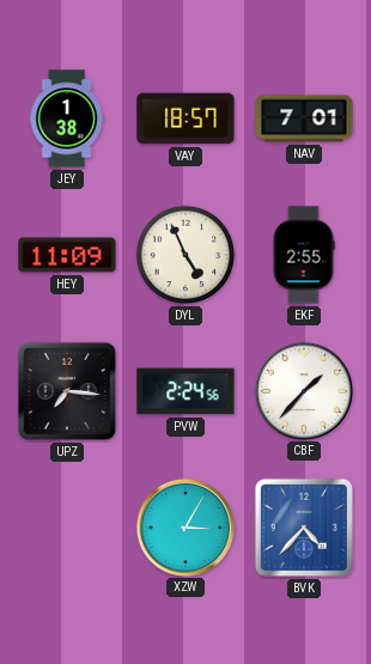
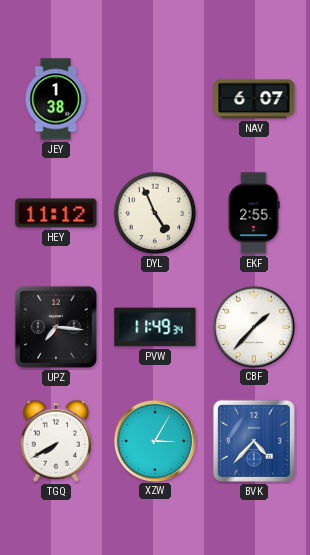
VAY: 18:57 -> none
NAV: 7:01 -> 6:07
HEY: 11:09 -> 11:12
PVW: 2:24 -> 11:49
TGQ: none -> 7:40
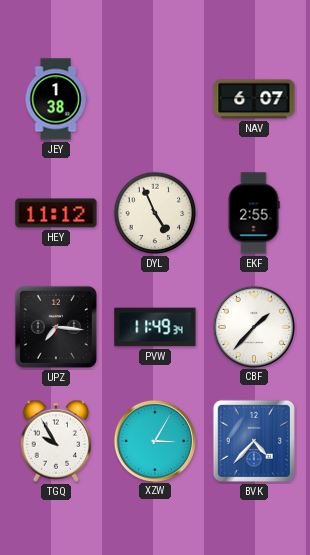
TGQ: 7:40 -> 9:55
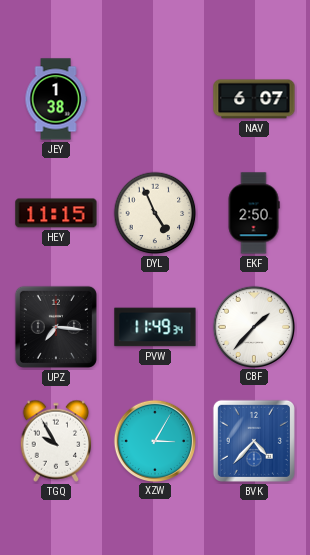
HEY: 11:12 -> 11:15
EKF: 2:55 -> 2:50
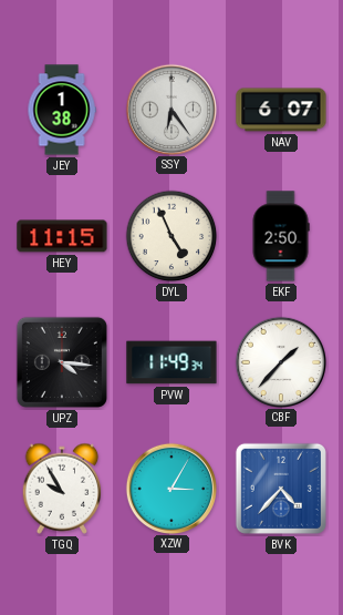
SSY: none -> 6:24
UPZ: 7:16 -> 4:16
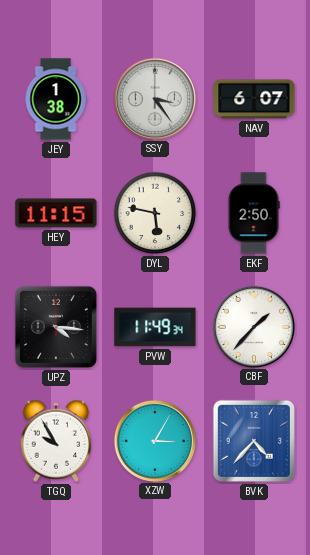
SSY: 6:24 -> 3:24
DYL: 4:56 -> 5:47
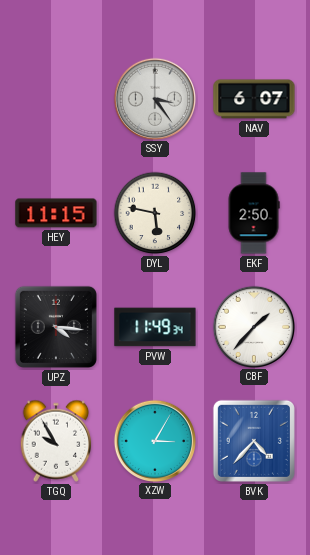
JEY: 1:38 -> none
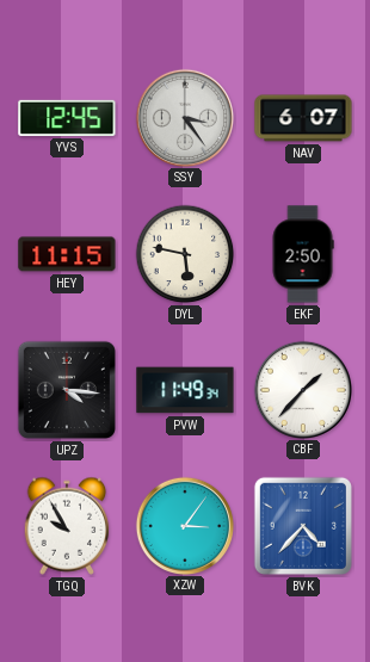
YVS: none -> 12:45
XZW: 3:05 -> 3:06
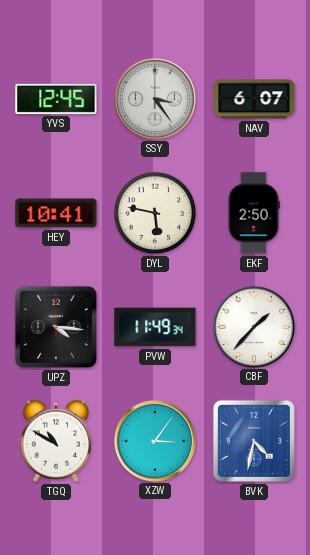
HEY: 11:15 -> 10:41
TGQ: 9:55 -> 10:50
BVK: 4:37 -> 4:32
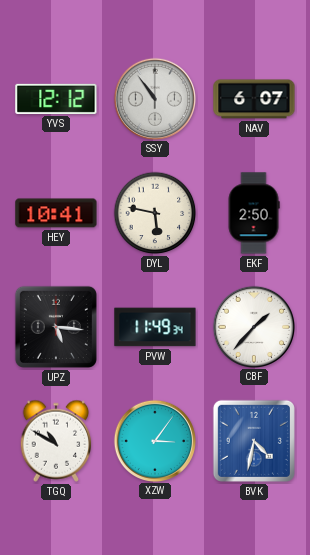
YVS: 12:45 -> 12:12
SSY: 3:24 -> 10:54
UPZ: 4:16 -> 5:16
